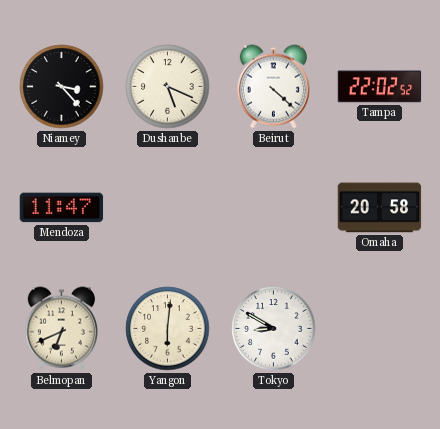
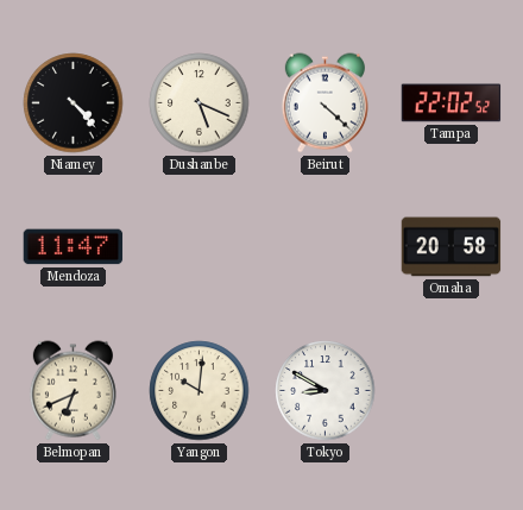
Niamey: 3:23 -> 4:23
Yangon: 6:01 -> 10:01
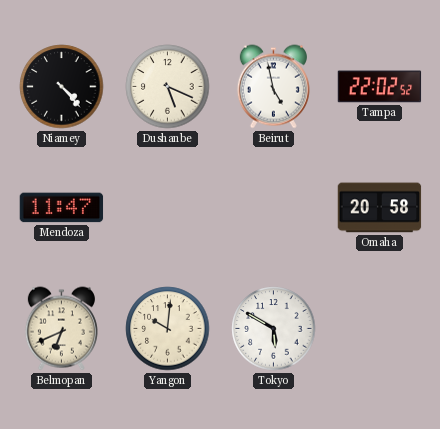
Beirut: 4:22 -> 4:58
Tokyo: 8:50 -> 5:50
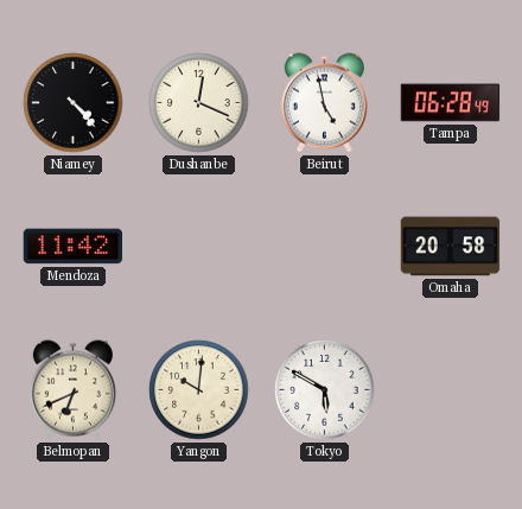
Dushanbe: 5:19 -> 12:19
Tampa: 22:02 -> 06:28
Mendoza: 11:47 -> 11:42
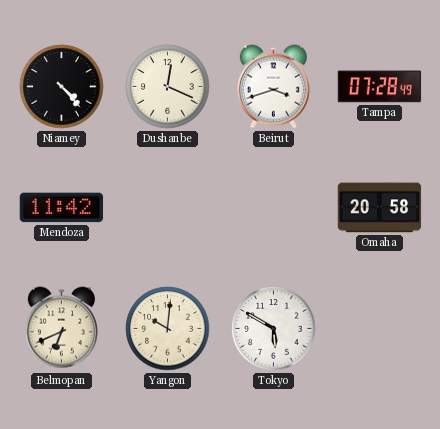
Beirut: 4:58 -> 3:42
Tampa: 06:28 -> 07:28
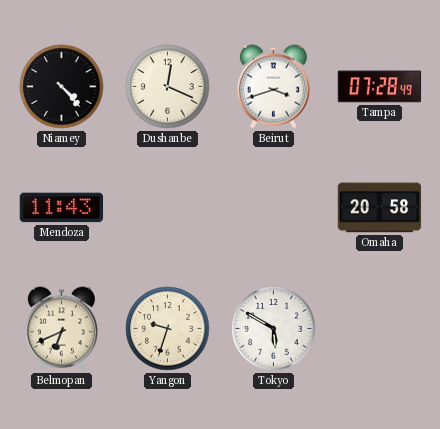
Mendoza: 11:42 -> 11:43
Yangon: 10:01 -> 9:33
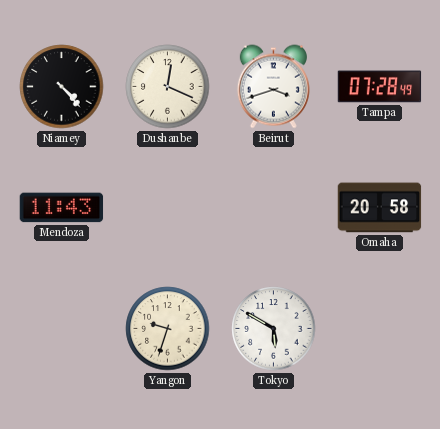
Belmopan: 6:41 -> none
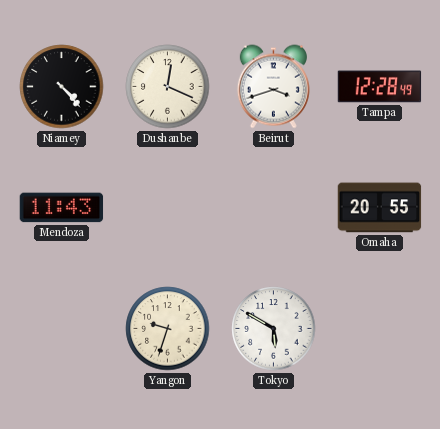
Tampa: 07:28 -> 12:28
Omaha: 20:58 -> 20:55
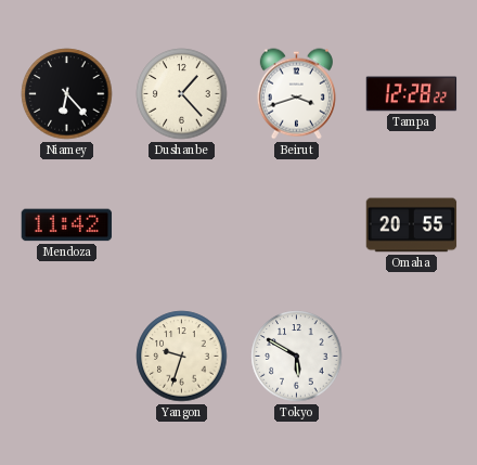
Niamey: 4:23 -> 6:23
Dushanbe: 12:19 -> 1:23
Tampa: 12:28:49 -> 12:28:22
Mendoza: 11:43 -> 11:42
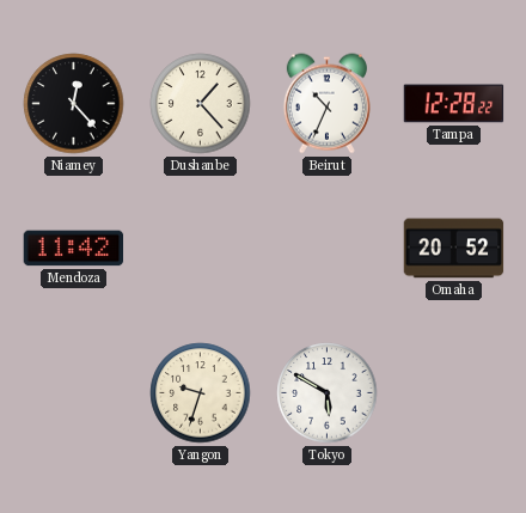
Niamey: 6:23 -> 12:23
Beirut: 3:42 -> 10:34
Omaha: 20:55 -> 20:52
